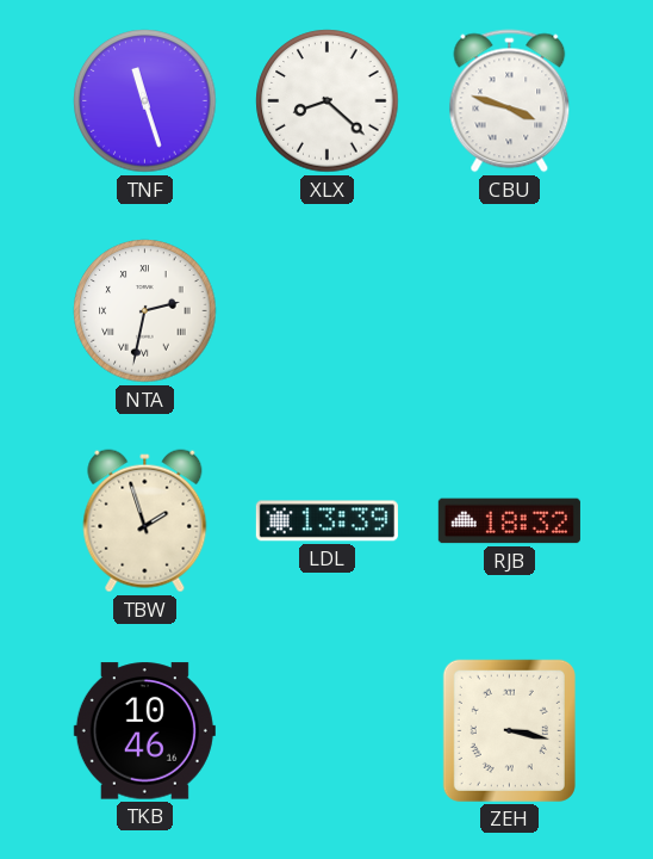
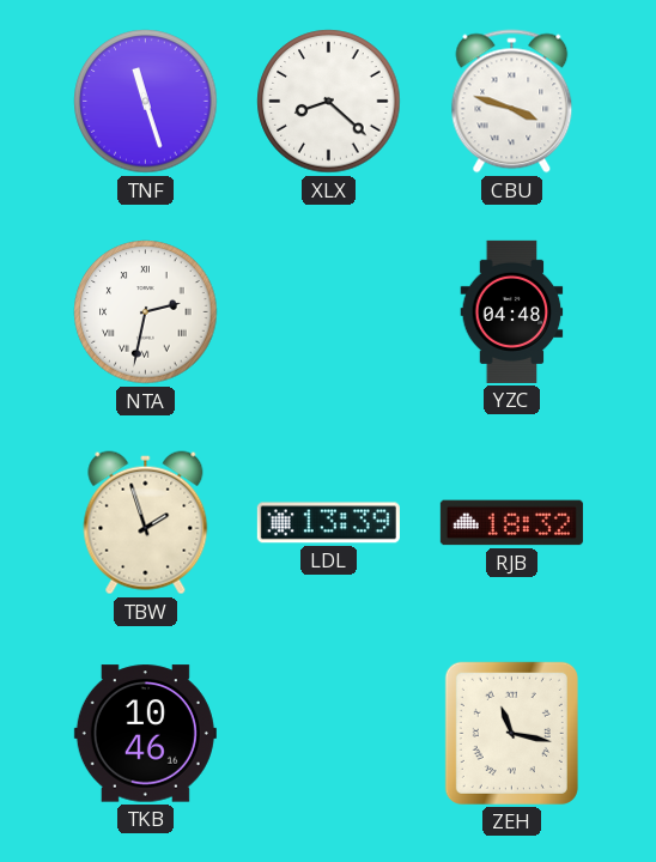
YZC: none -> 04:48
ZEH: 3:17 -> 11:17
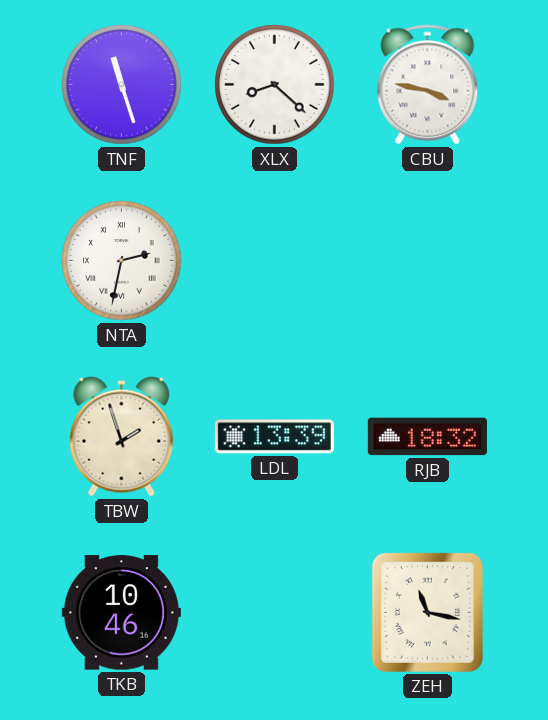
CBU: 3:48 -> 3:47
YZC: 04:48 -> none
